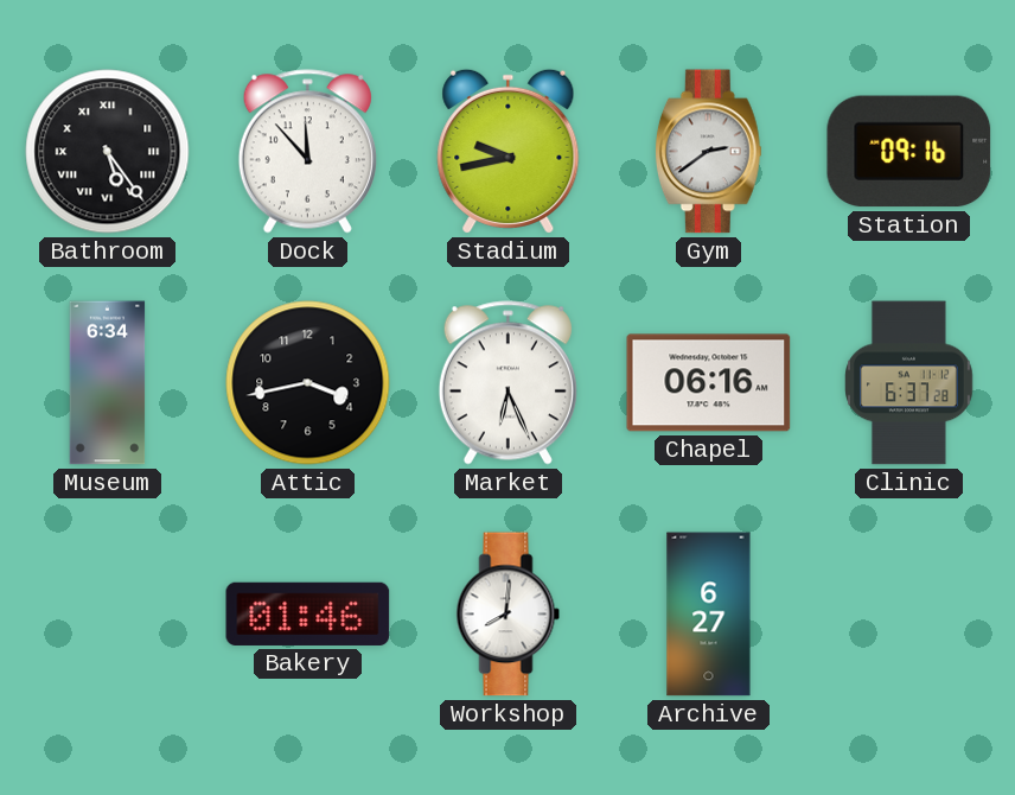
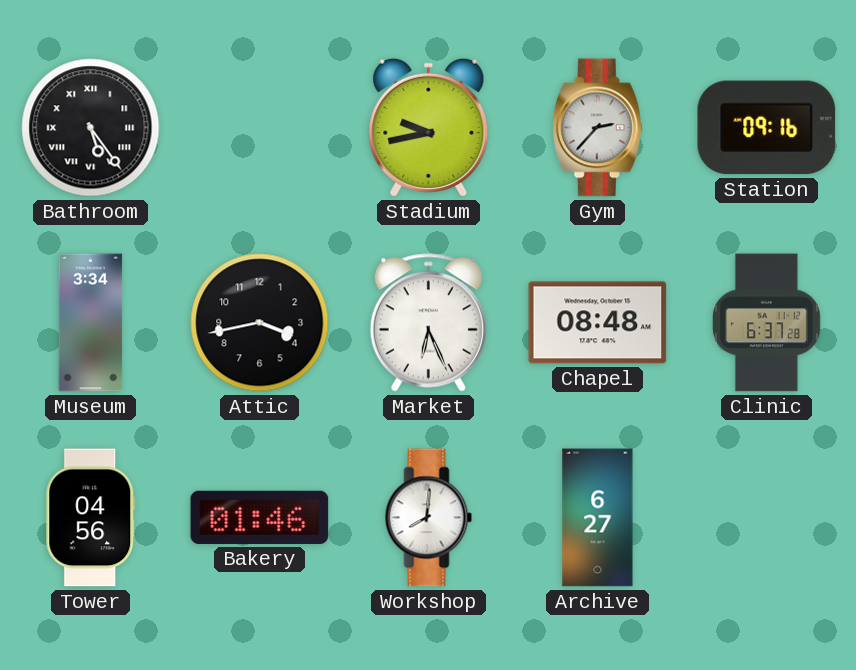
Dock: 11:53 -> none
Gym: 2:39 -> 2:37
Museum: 6:34 -> 3:34
Chapel: 06:16 -> 08:48
Tower: none -> 04:56
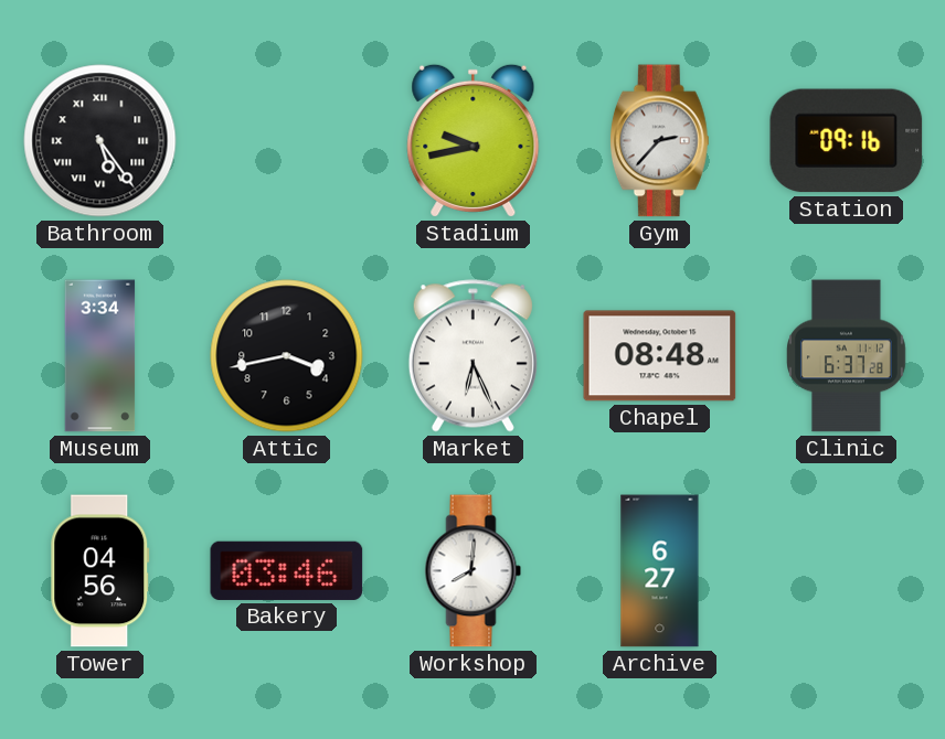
Bakery: 01:46 -> 03:46
